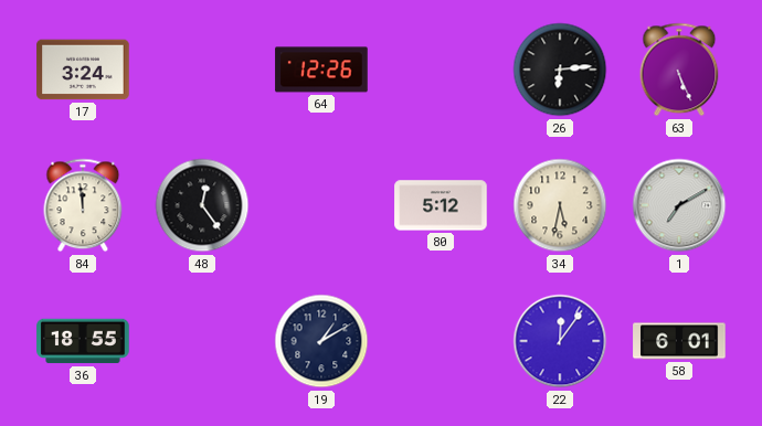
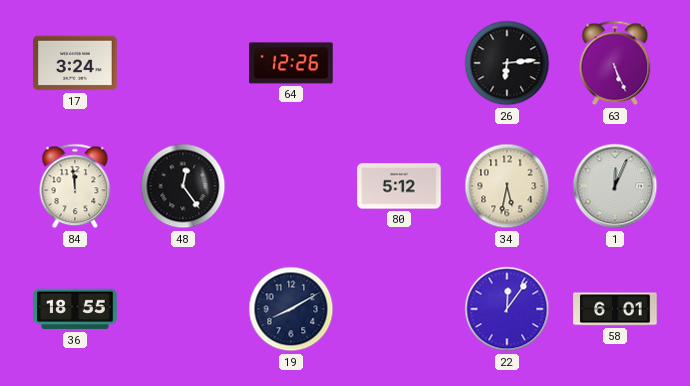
1: 7:10 -> 12:04
19: 1:10 -> 8:10
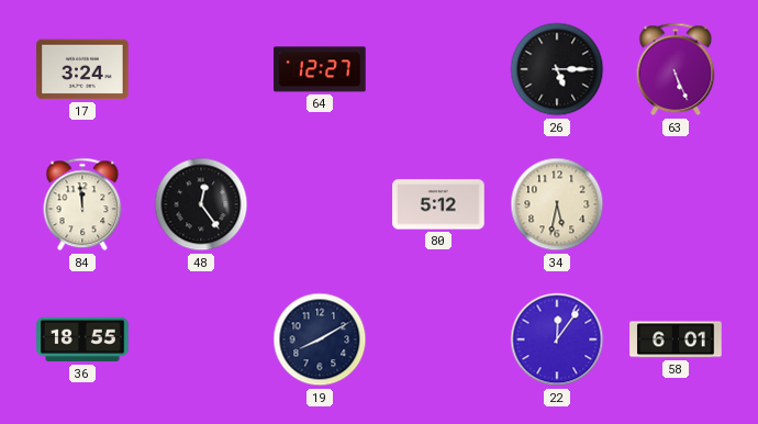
64: 12:26 -> 12:27
26: 6:14 -> 5:15
1: 12:04 -> none
